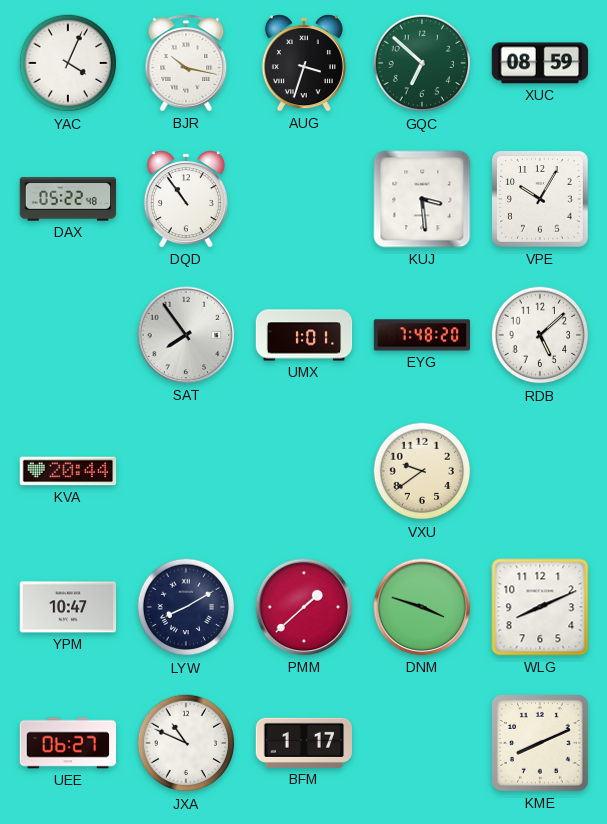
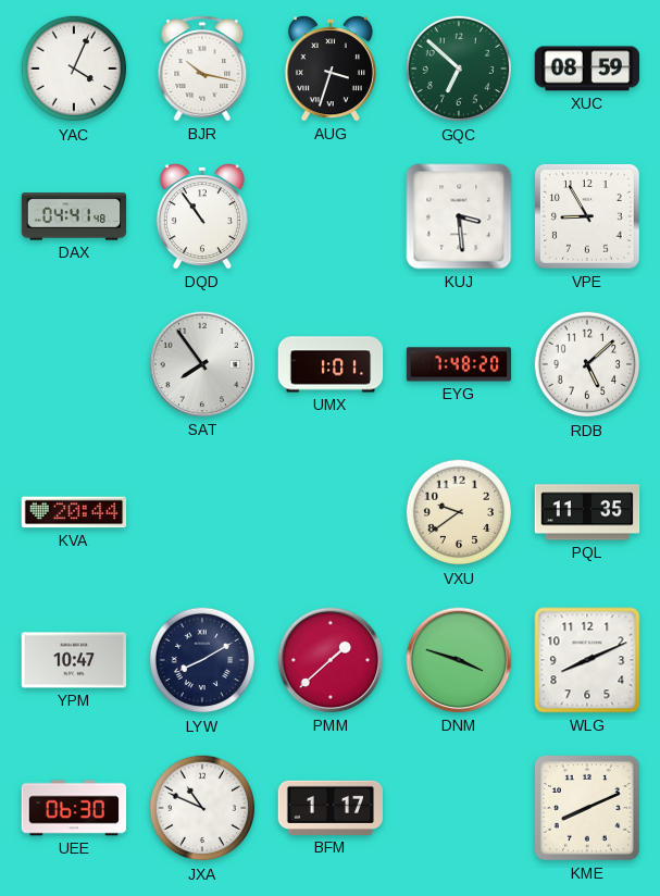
DAX: 05:22 -> 04:41
VPE: 10:05 -> 8:55
PQL: none -> 11:35
UEE: 06:27 -> 06:30
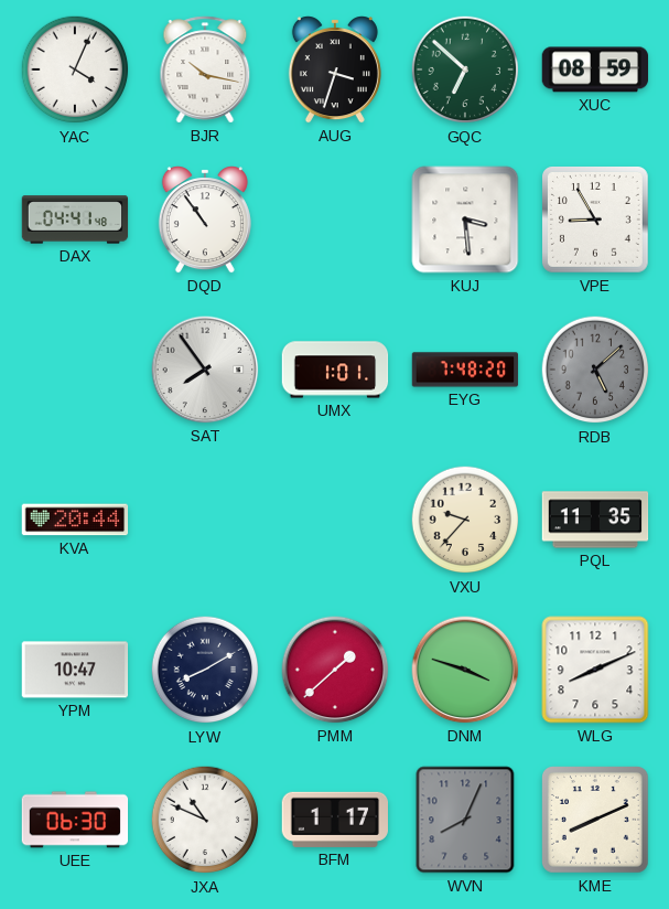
RDB dial: white -> grey
VXU: 9:39 -> 9:37
WVN: none -> 8:04
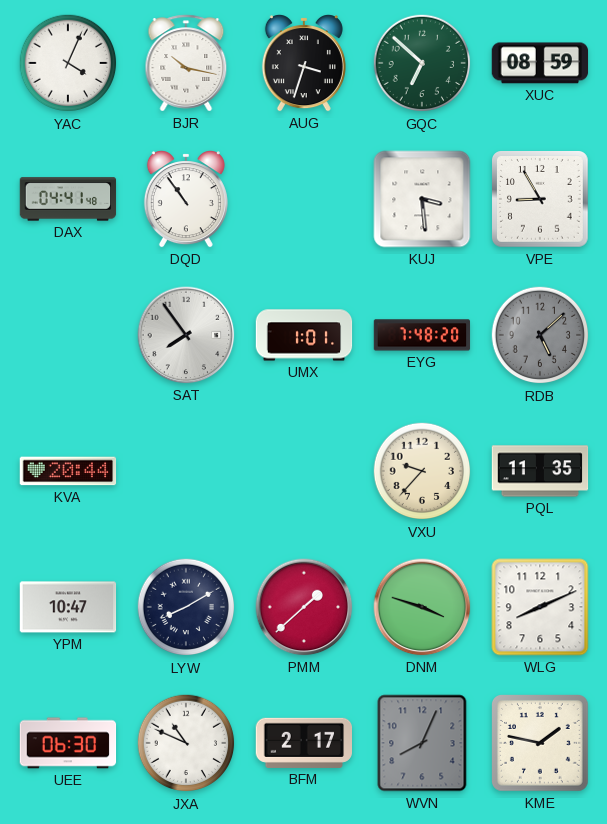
BFM: 1:17 -> 2:17
KME: 8:11 -> 1:47
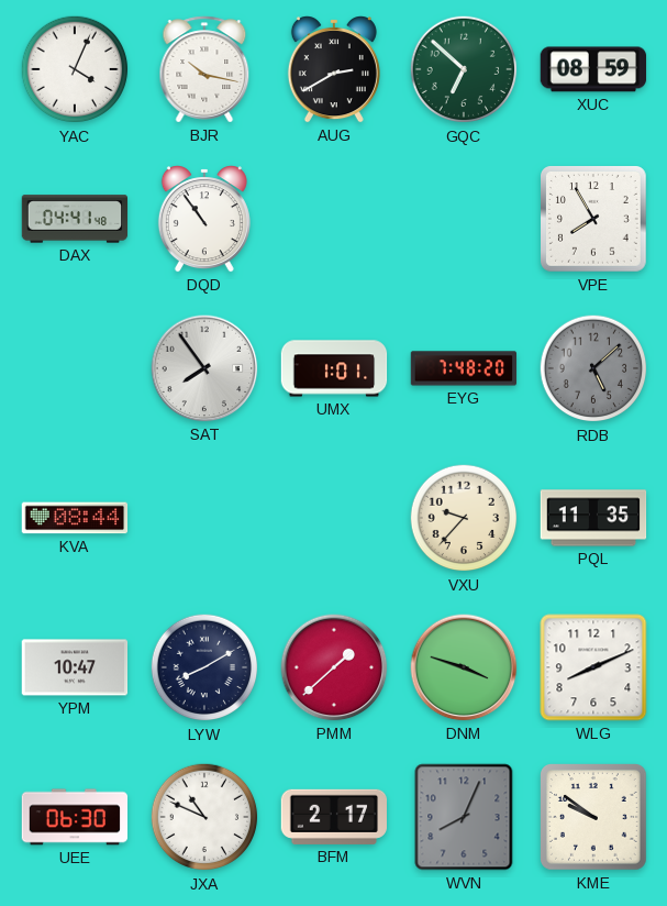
AUG: 3:33 -> 2:40
KUJ: 3:29 -> none
VPE: 8:55 -> 7:55
KVA: 20:44 -> 08:44
KME: 1:47 -> 9:51
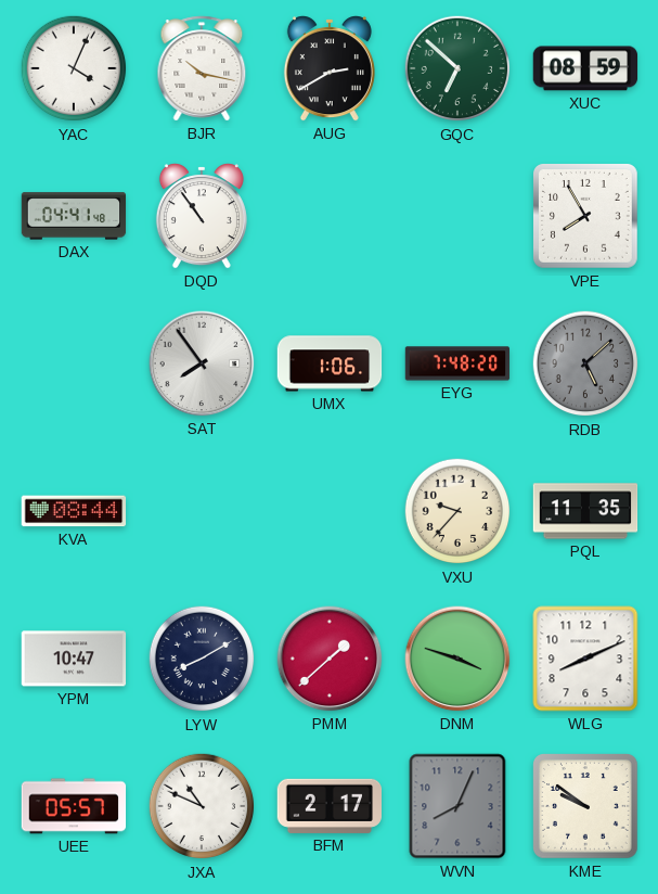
UMX: 1:01 -> 1:06
UEE: 06:30 -> 05:57
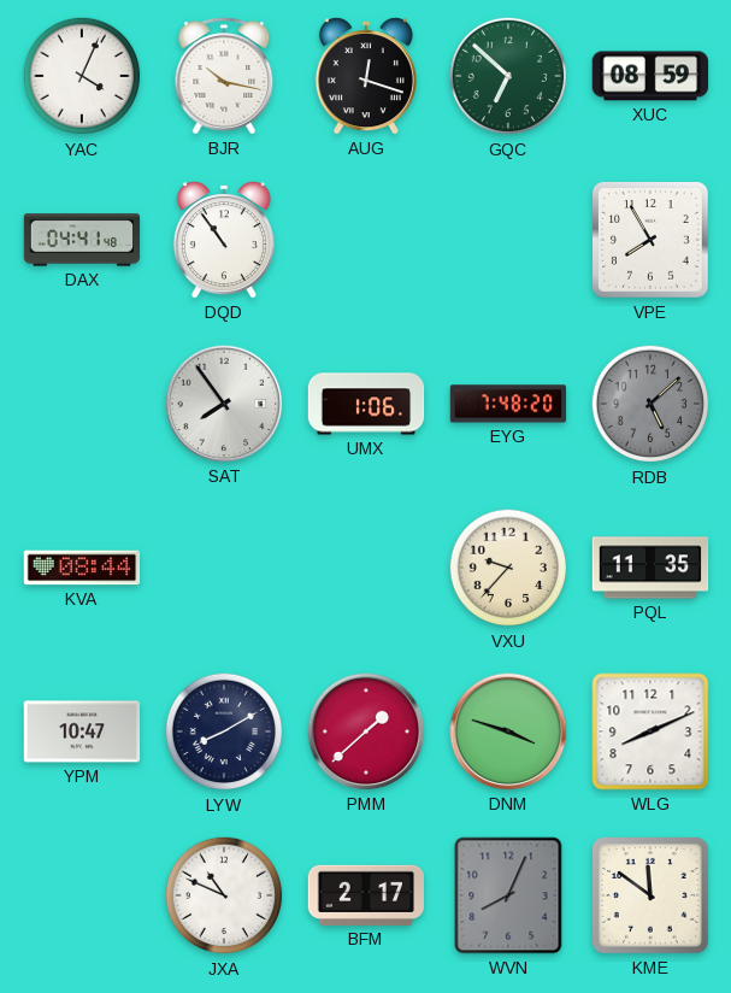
AUG: 2:40 -> 12:18
UEE: 05:57 -> none
KME: 9:51 -> 11:51
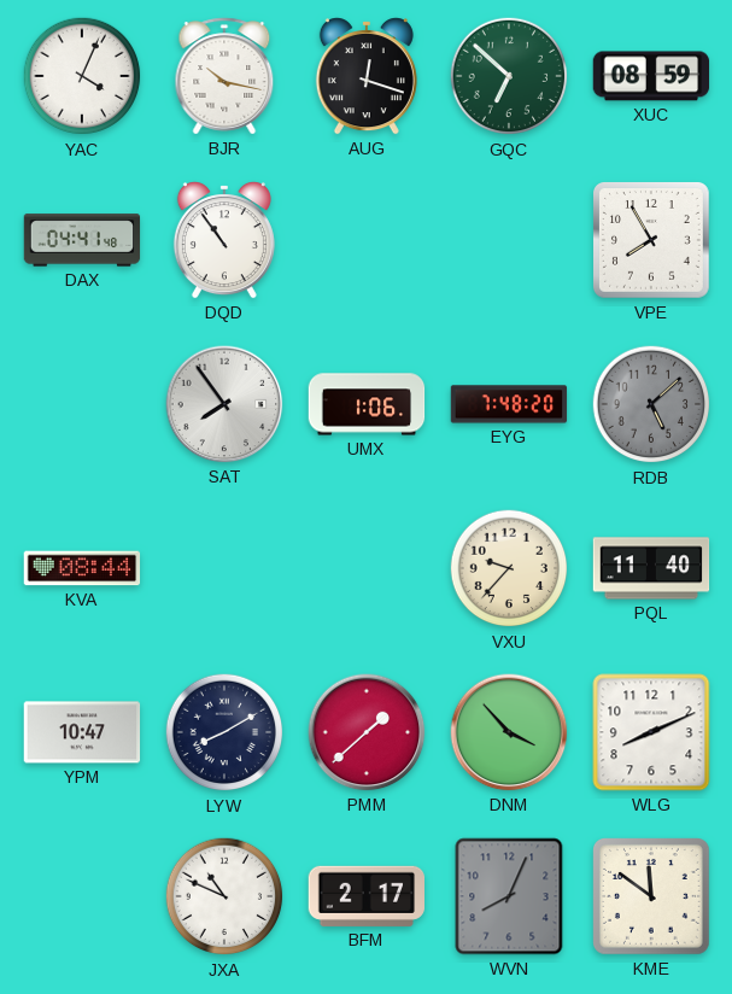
PQL: 11:35 -> 11:40
DNM: 3:48 -> 3:53
